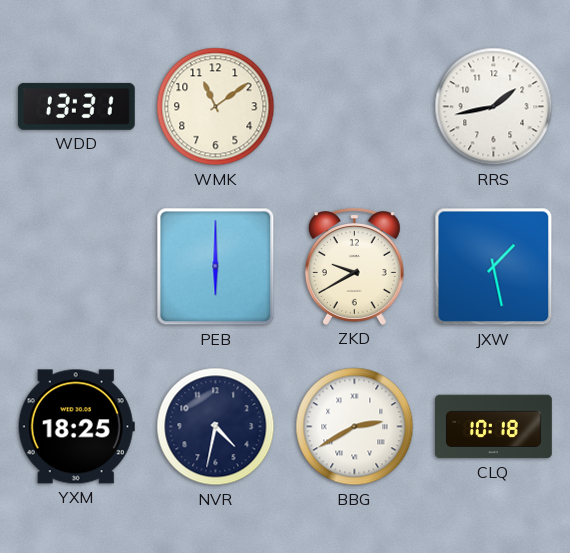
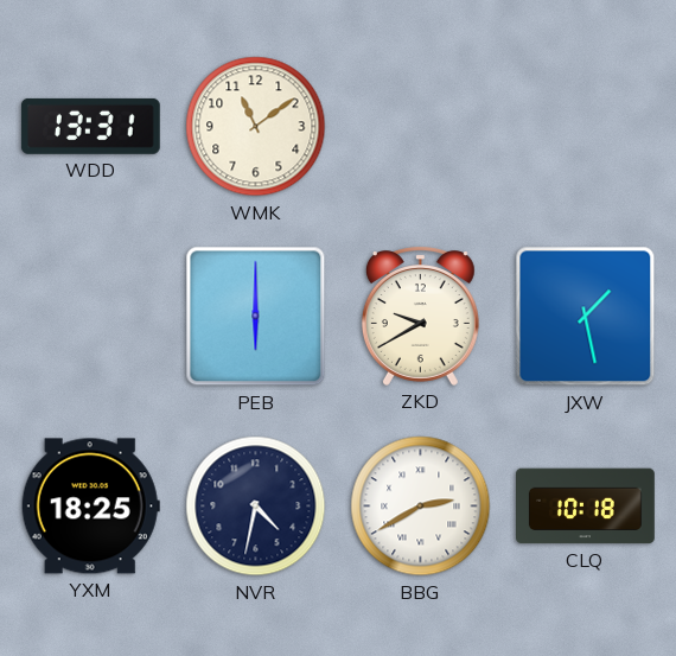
RRS: 1:43 -> none
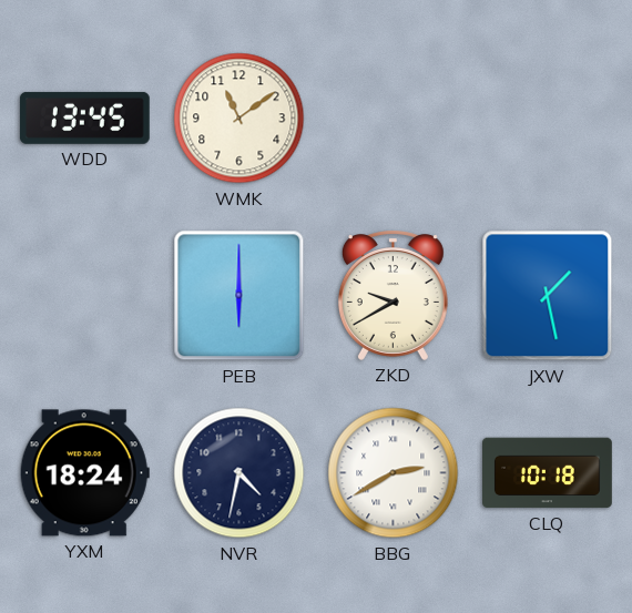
WDD: 13:31 -> 13:45
YXM: 18:25 -> 18:24
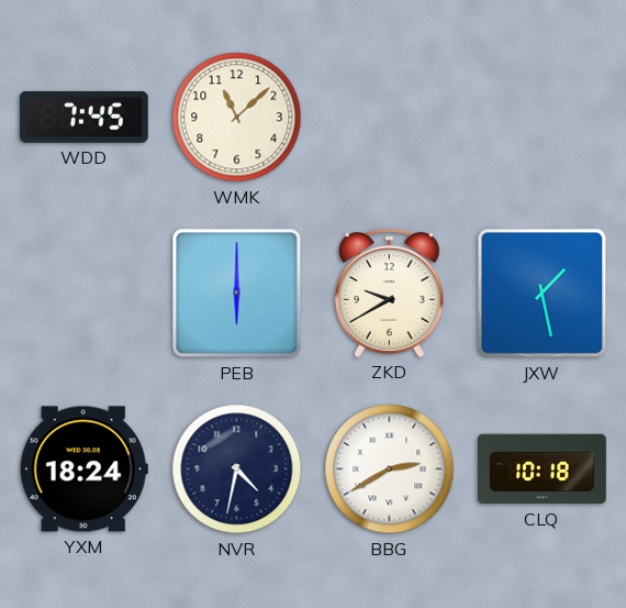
WDD: 13:45 -> 7:45
WMK: 11:09 -> 11:08
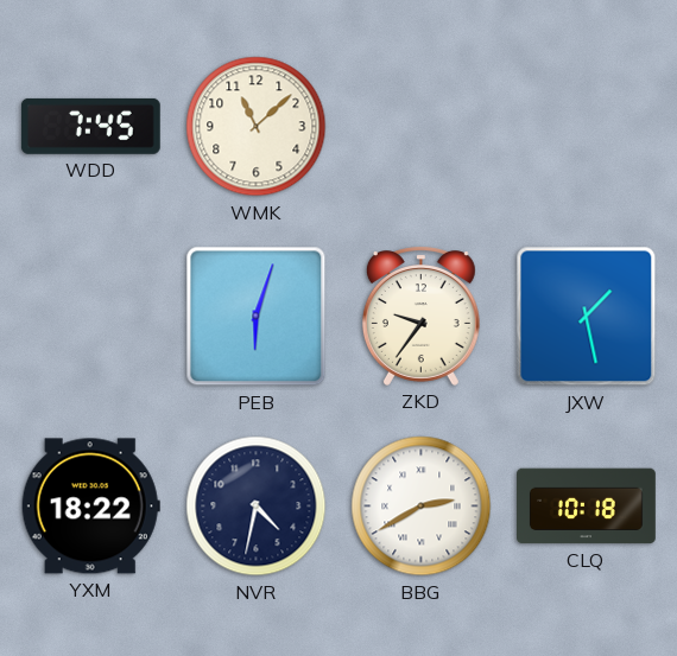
PEB: 6:00 -> 6:03
ZKD: 9:40 -> 9:36
YXM: 18:24 -> 18:22
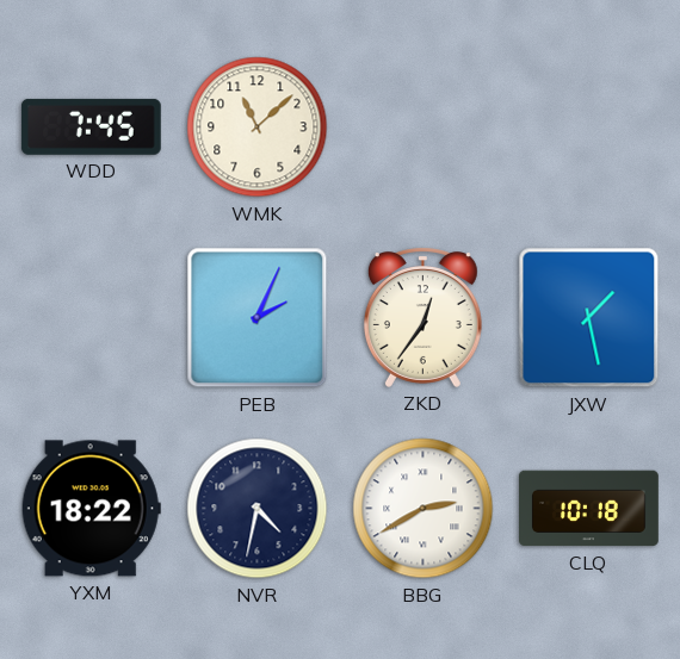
PEB: 6:03 -> 2:04
ZKD: 9:36 -> 12:36
